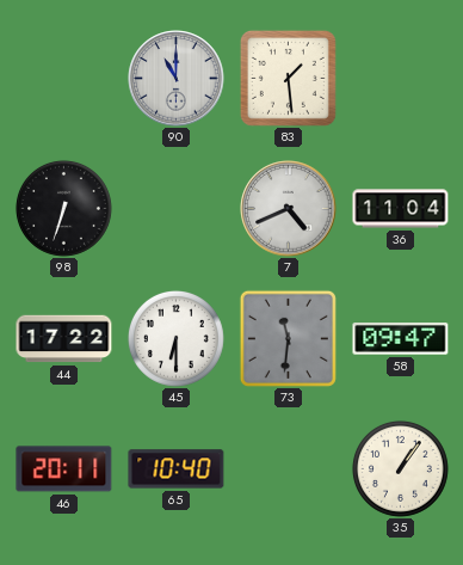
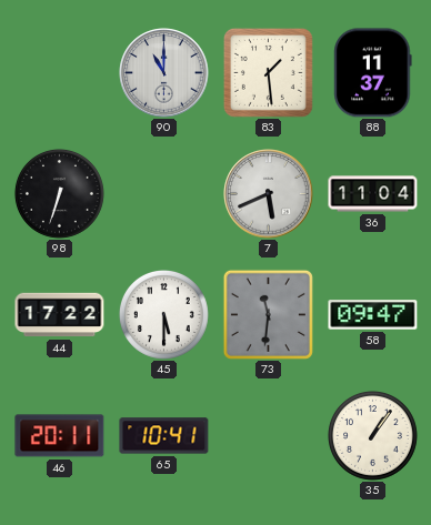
88: none -> 11:37
7: 4:41 -> 5:41
45: 6:30 -> 5:30
65: 10:40 -> 10:41
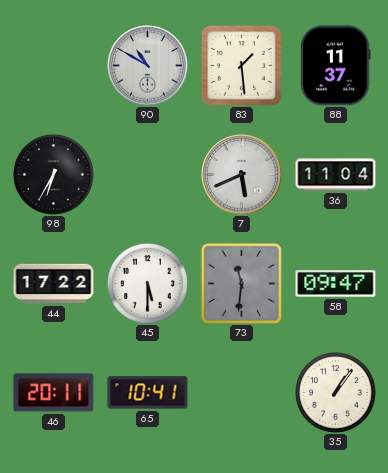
90: 11:00 -> 10:50
98: 6:33 -> 6:35
